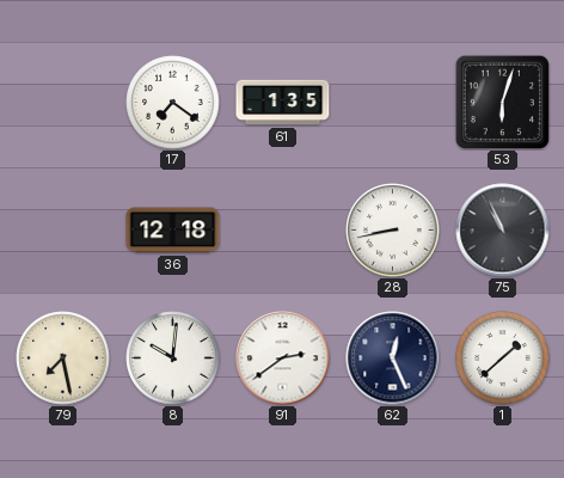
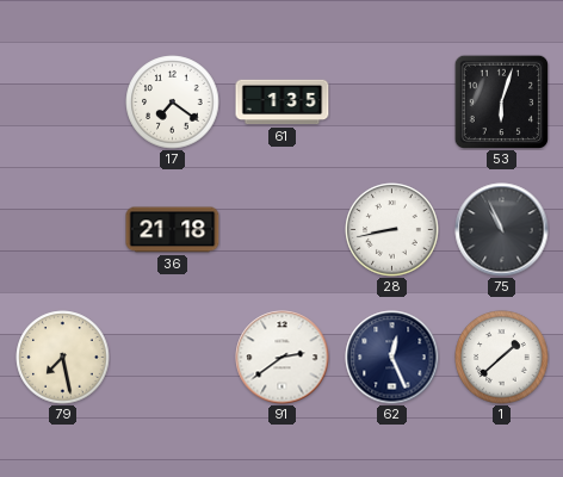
36: 12:18 -> 21:18
8: 10:01 -> none
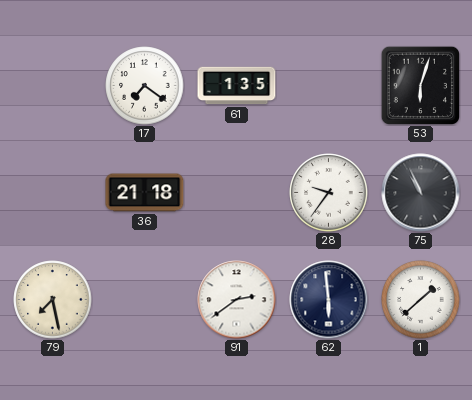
28: 8:43 -> 9:36
62: 12:26 -> 5:59
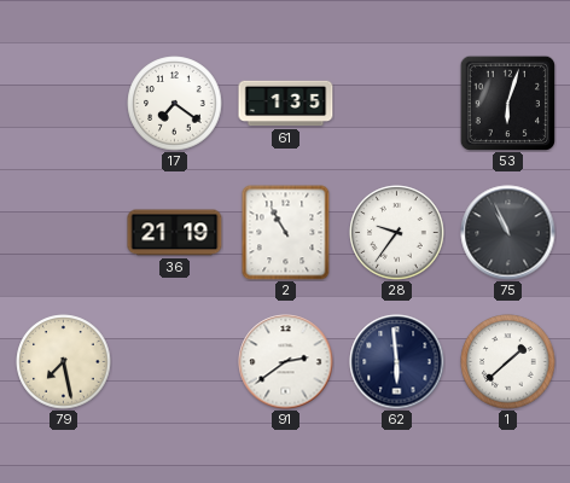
36: 21:18 -> 21:19
2: none -> 10:55
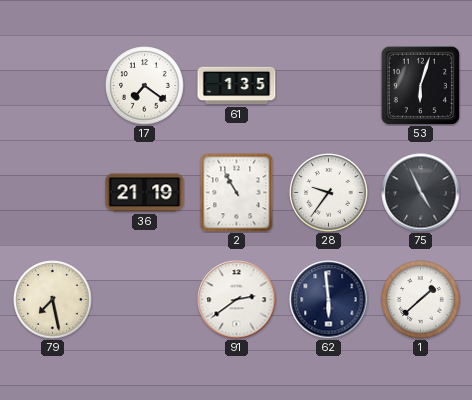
75: 10:56 -> 4:56
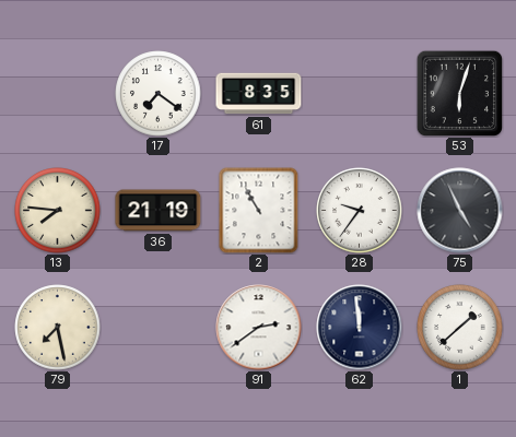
61: 1:35 -> 8:35
13: none -> 7:46
62: 5:59 -> 11:59
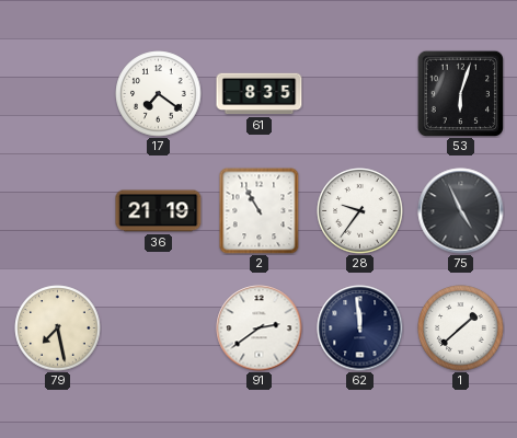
13: 7:46 -> none
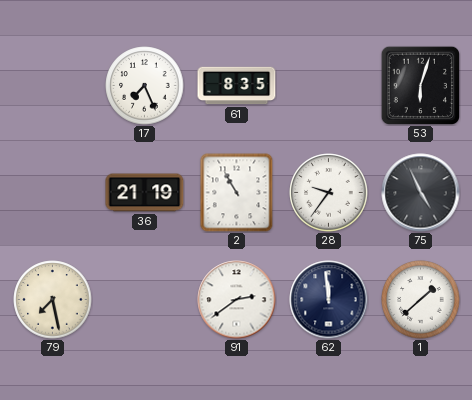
17: 7:21 -> 7:26
